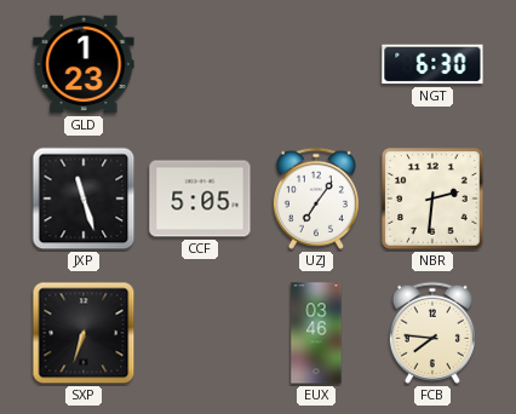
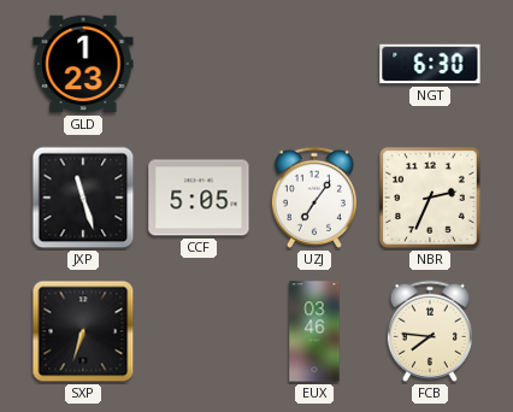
NBR: 2:31 -> 2:34
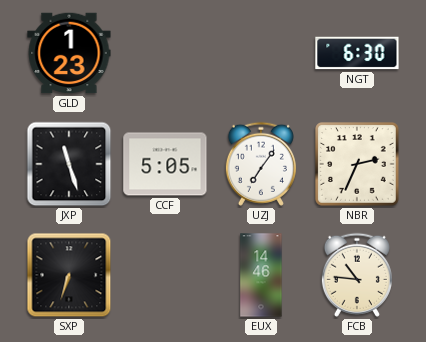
EUX: 03:46 -> 14:46
FCB: 7:46 -> 10:46
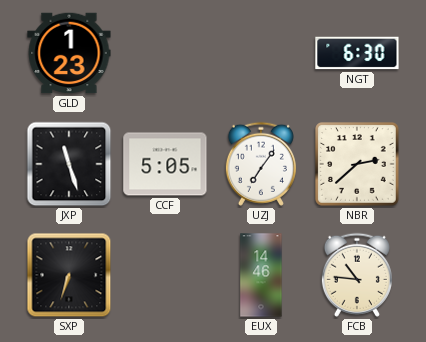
NBR: 2:34 -> 2:38
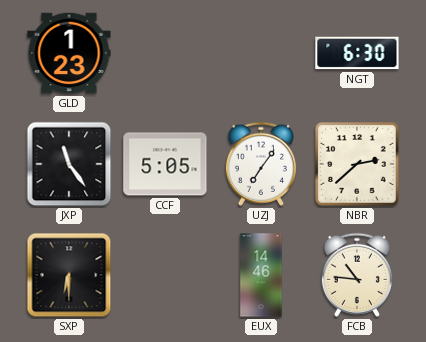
JXP: 11:27 -> 11:24
SXP: 6:33 -> 6:30
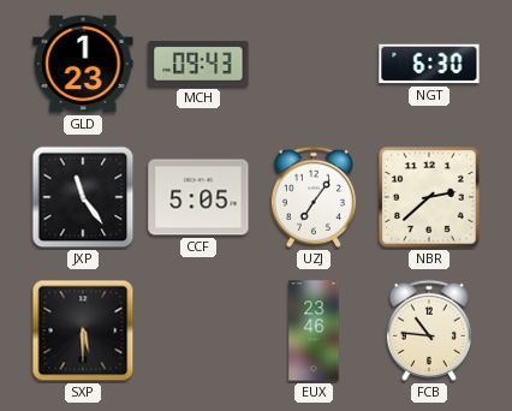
MCH: none -> 09:43
SXP: 6:30 -> 5:30
EUX: 14:46 -> 23:46
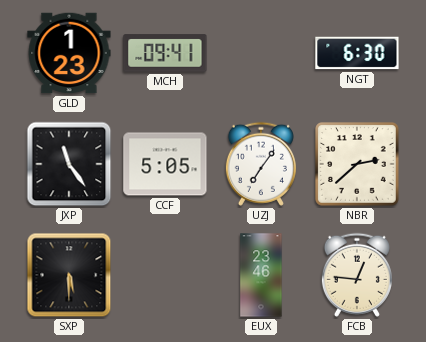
MCH: 09:43 -> 09:41
FCB: 10:46 -> 12:46
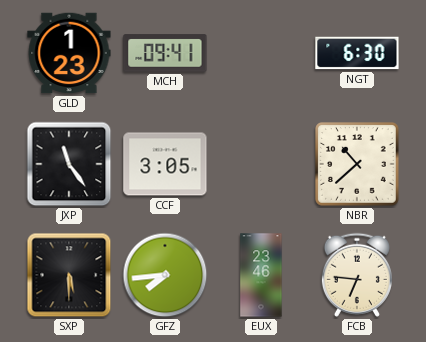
CCF: 5:05 -> 3:05
UZJ: 7:06 -> none
NBR: 2:38 -> 10:38
GFZ: none -> 7:44
FCB: 12:46 -> 6:46
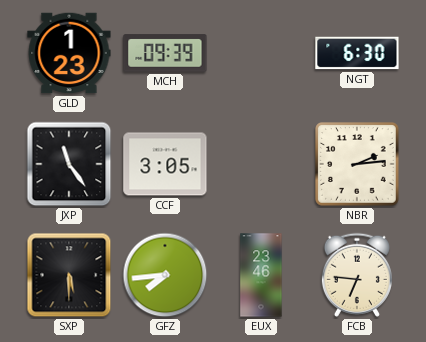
MCH: 09:41 -> 09:39
NBR: 10:38 -> 2:14
